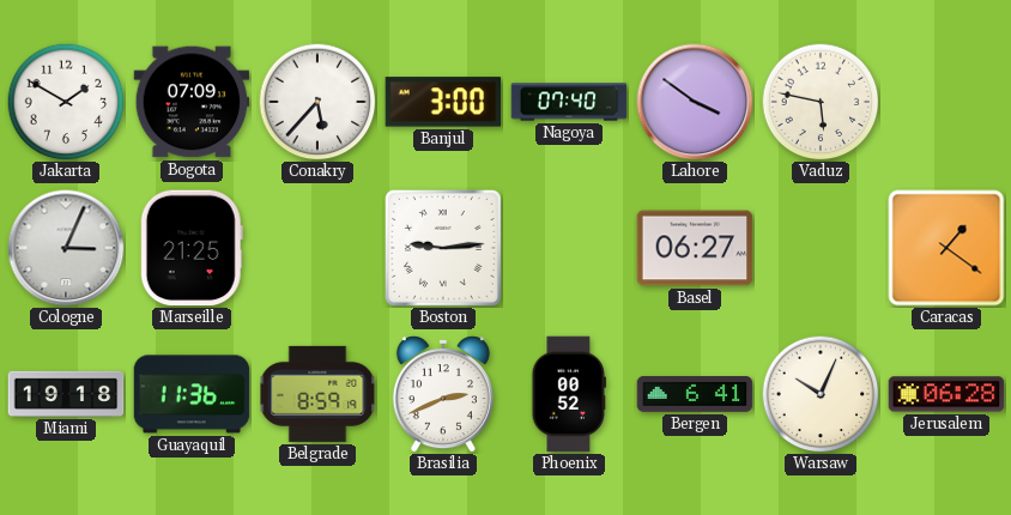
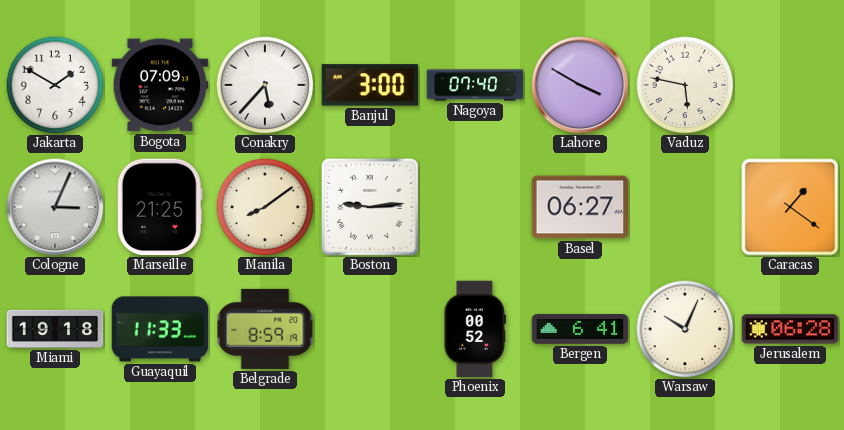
Lahore: 3:51 -> 3:50
Manila: none -> 8:09
Guayaquil: 11:36 -> 11:33
Brasilia: 2:41 -> none
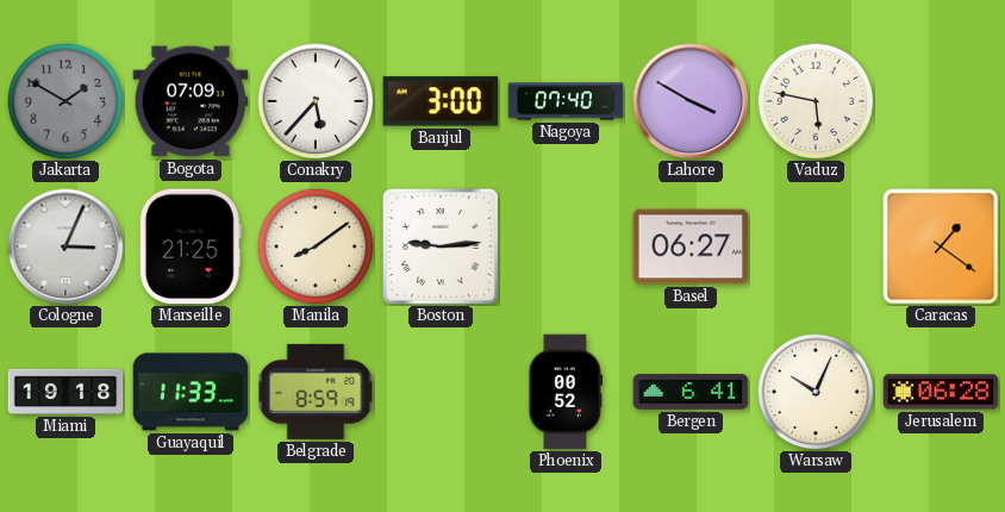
Jakarta dial: white -> grey
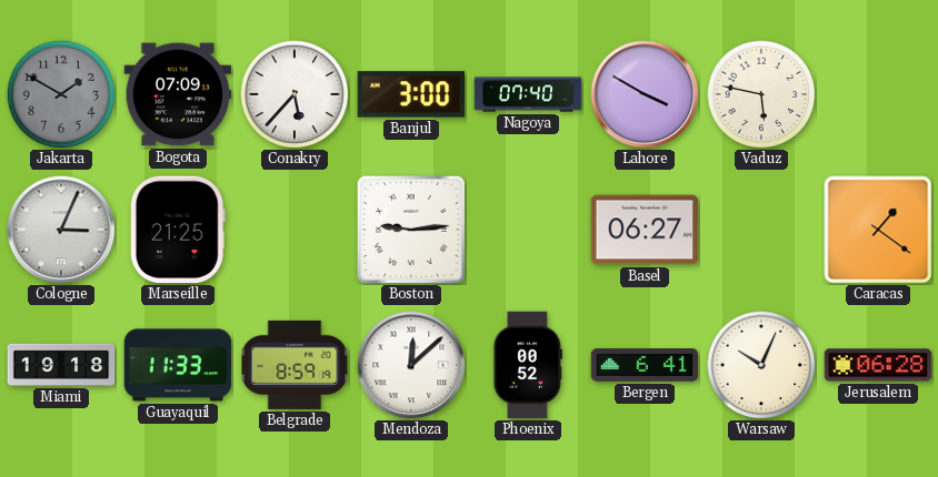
Manila: 8:09 -> none
Mendoza: none -> 12:08
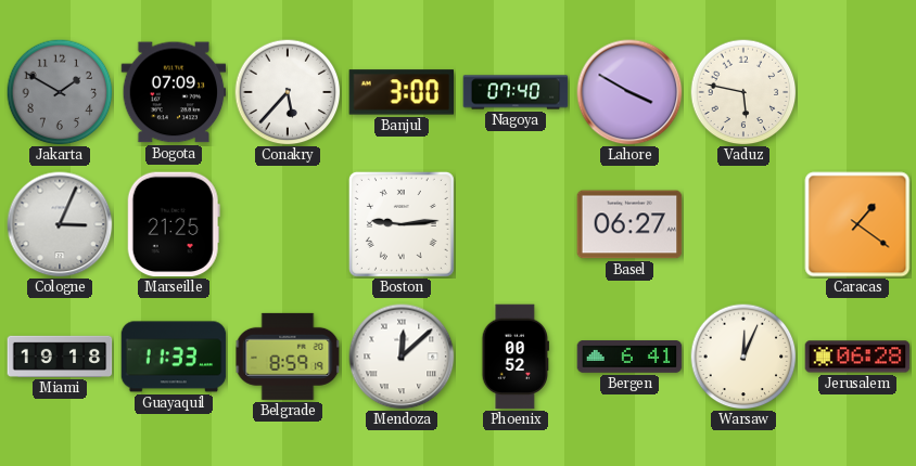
Warsaw: 10:04 -> 12:04
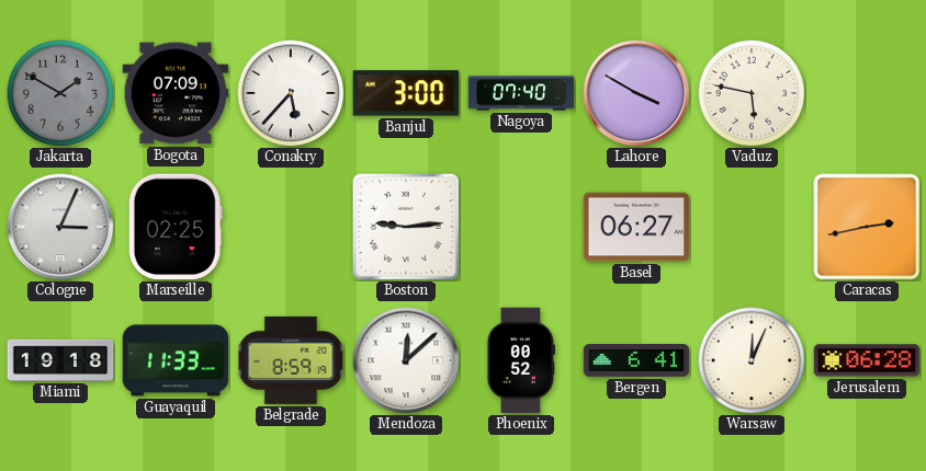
Marseille: 21:25 -> 02:25
Caracas: 1:21 -> 2:43
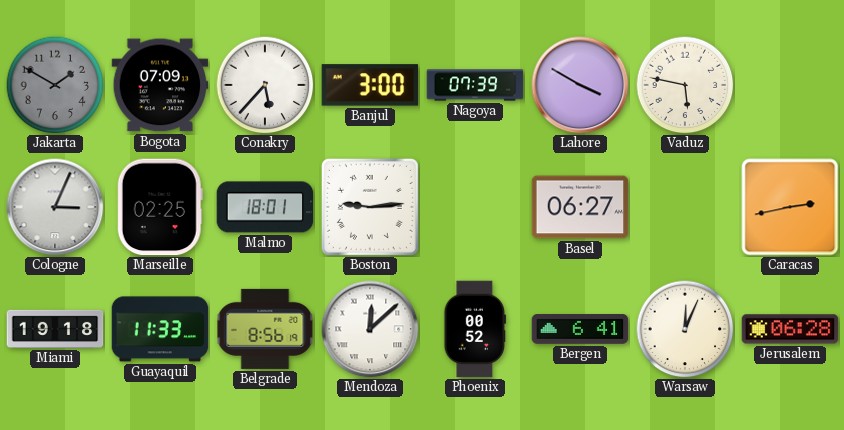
Nagoya: 07:40 -> 07:39
Malmo: none -> 18:01
Belgrade: 8:59 -> 8:56
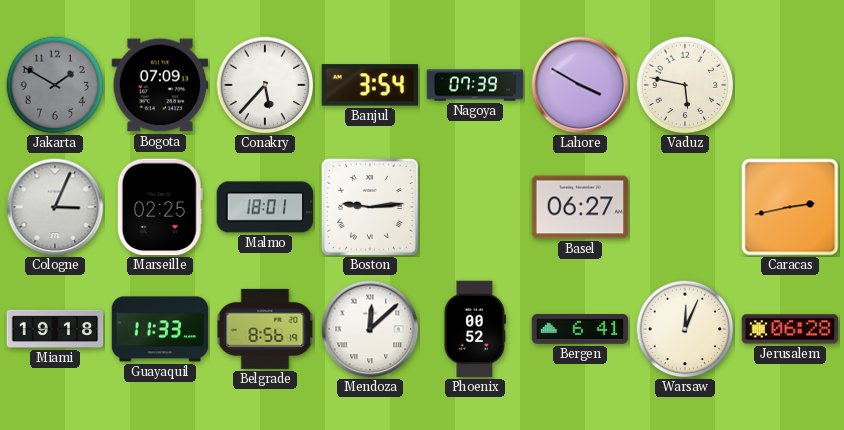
Banjul: 3:00 -> 3:54
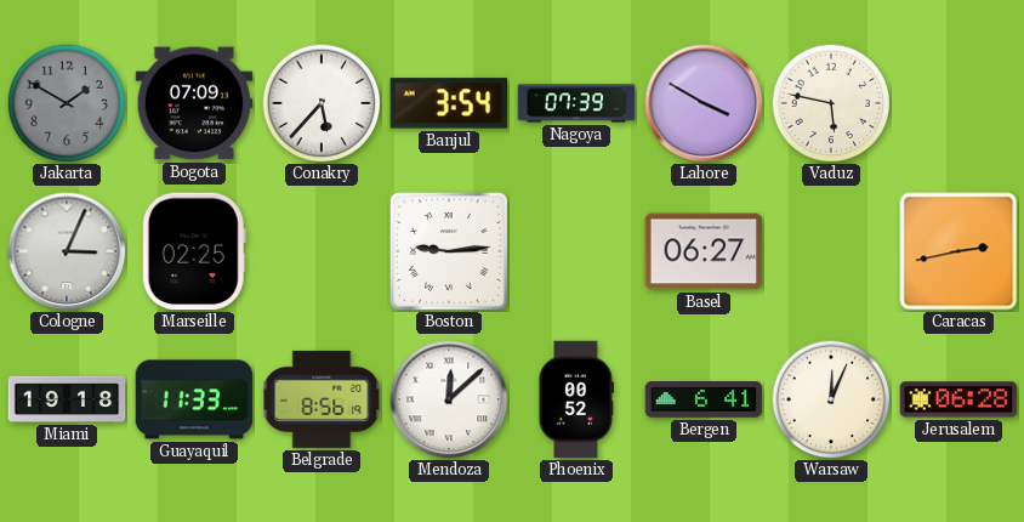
Malmo: 18:01 -> none
